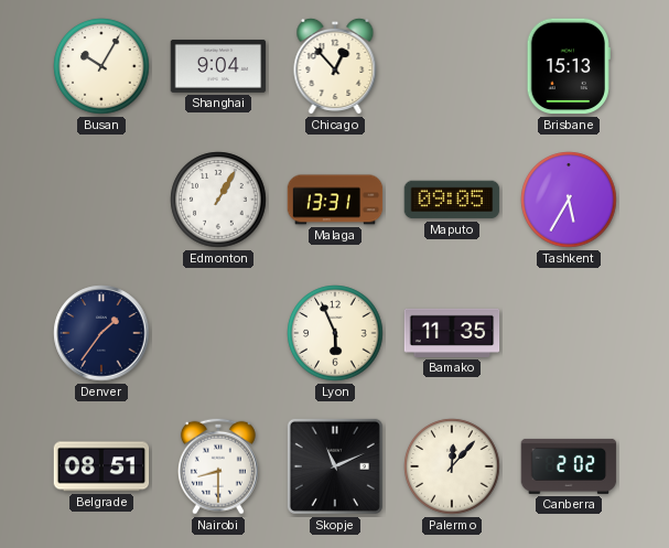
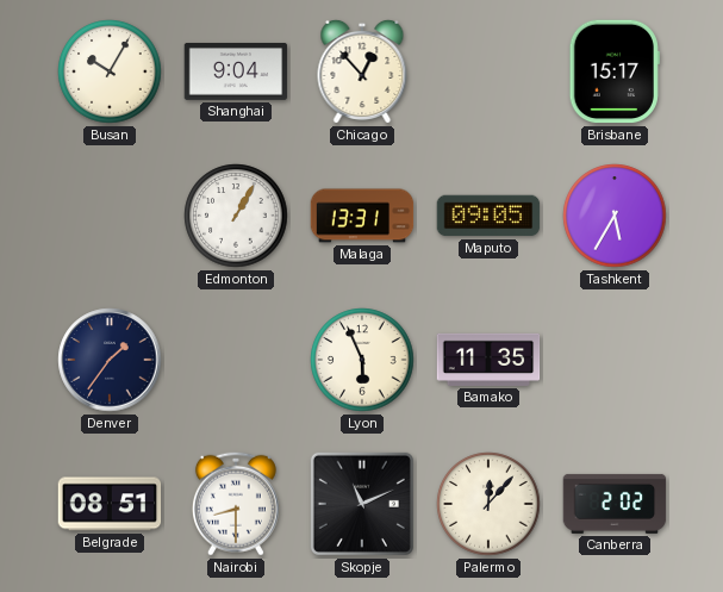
Brisbane: 15:13 -> 15:17
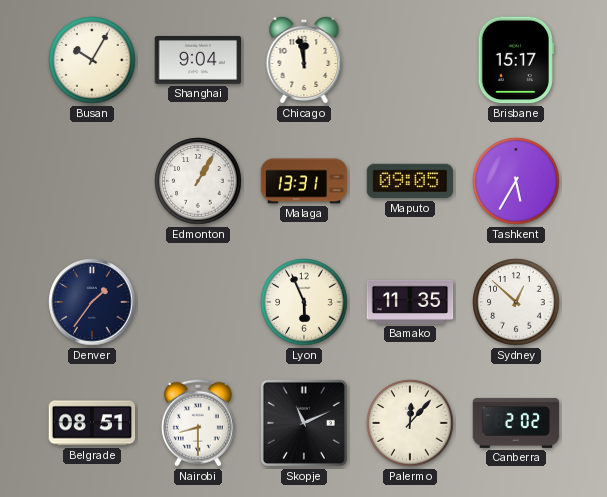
Chicago: 12:53 -> 11:58
Sydney: none -> 12:52
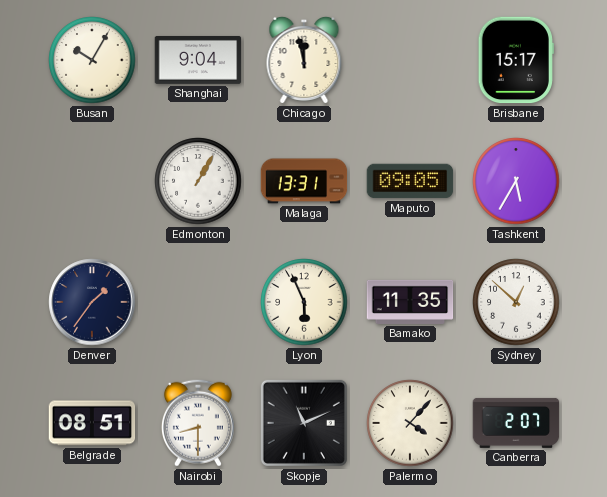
Palermo: 12:07 -> 4:07
Canberra: 2:02 -> 2:07
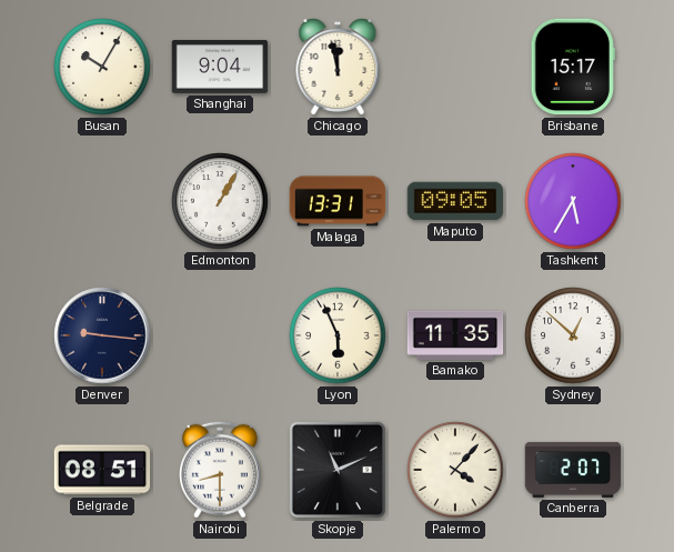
Denver: 1:36 -> 9:16
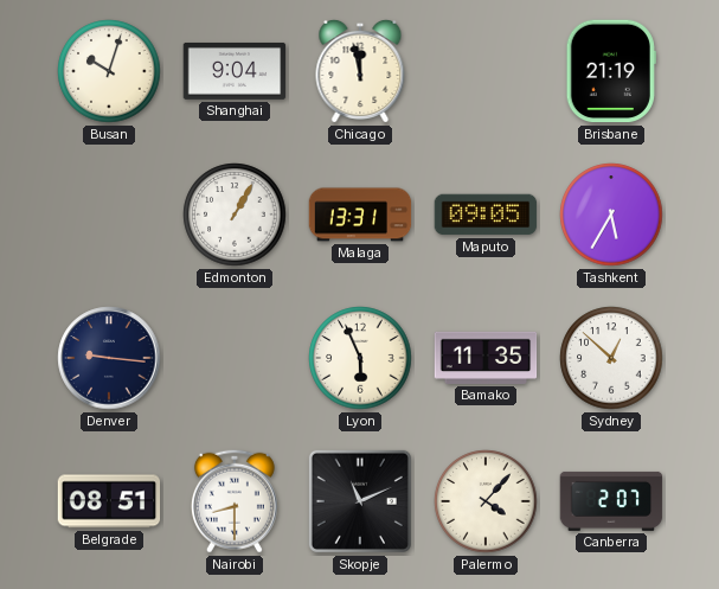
Busan: 10:05 -> 10:03
Brisbane: 15:17 -> 21:19
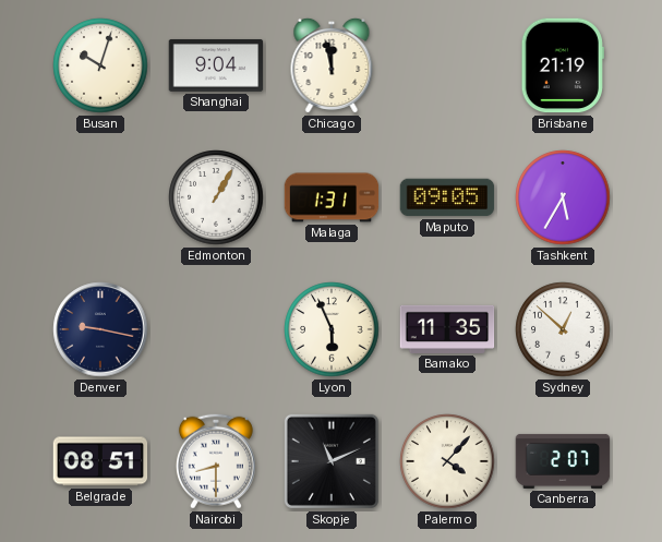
Malaga: 13:31 -> 1:31
Denver: 9:16 -> 9:17
